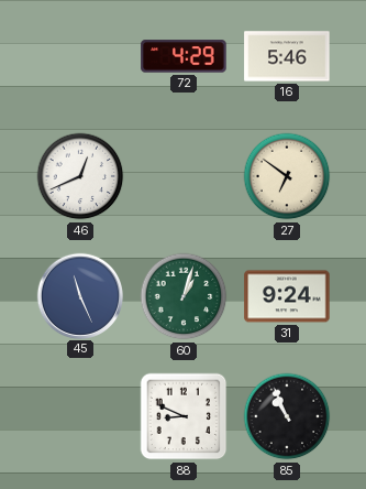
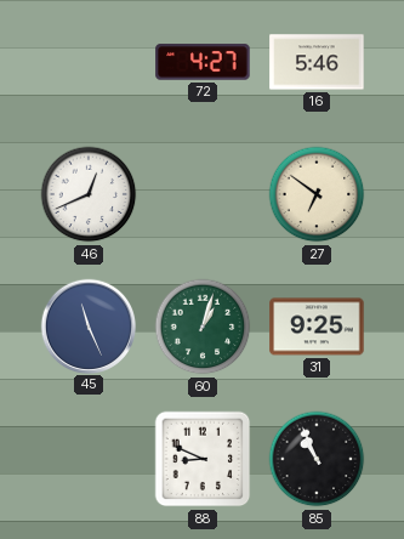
72: 4:29 -> 4:27
31: 9:24 -> 9:25
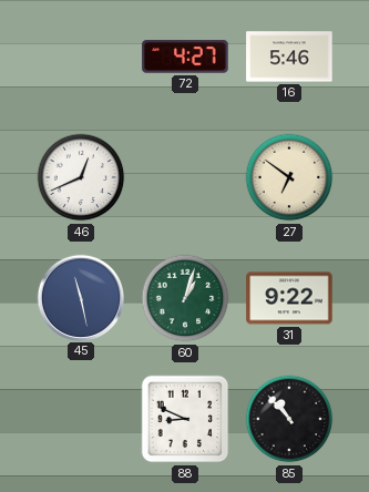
45: 11:26 -> 11:28
31: 9:25 -> 9:22
85: 10:56 -> 10:53
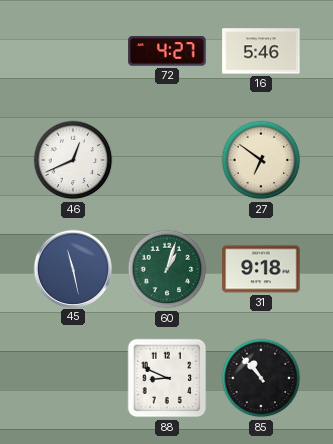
31: 9:22 -> 9:18
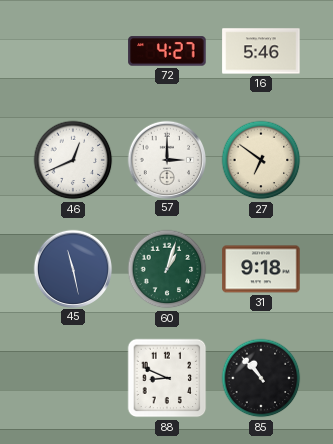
57: none -> 3:00
